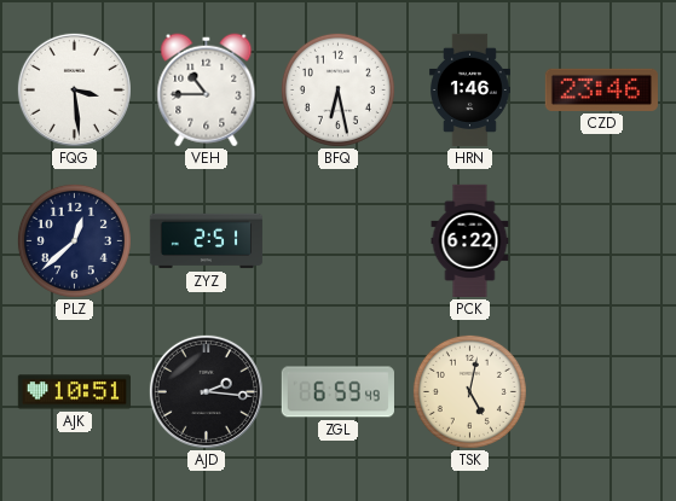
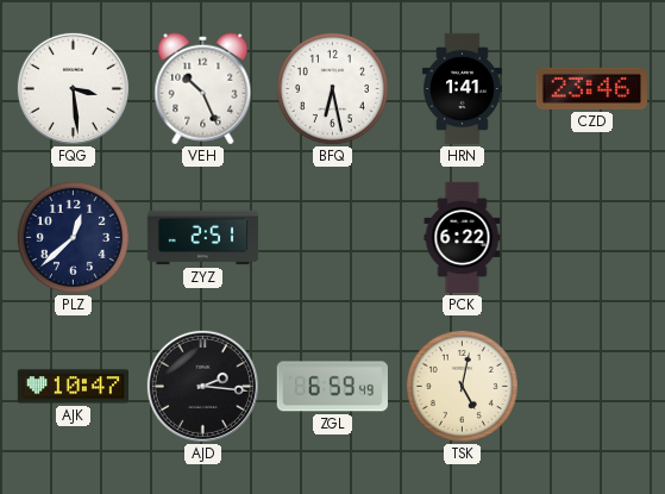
VEH: 10:45 -> 10:26
HRN: 1:46 -> 1:41
AJK: 10:51 -> 10:47
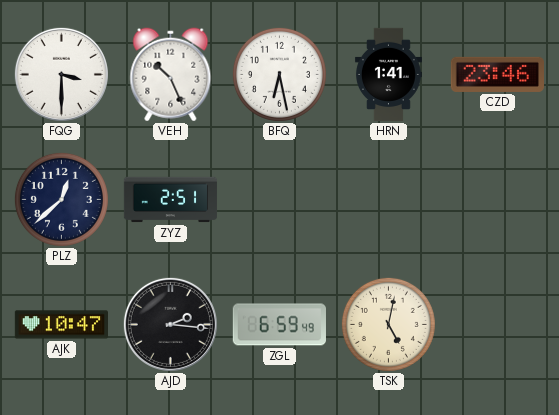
FQG: 3:29 -> 3:30
PCK: 6:22 -> none
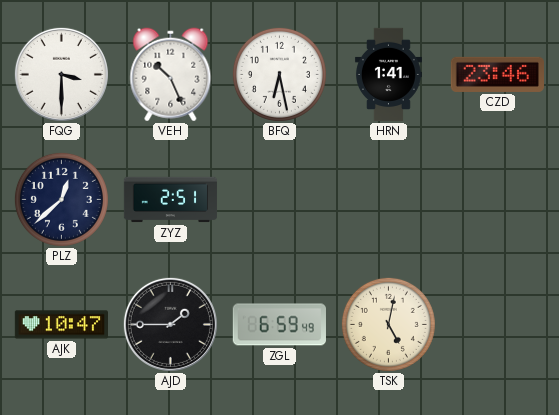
AJD: 2:16 -> 1:45
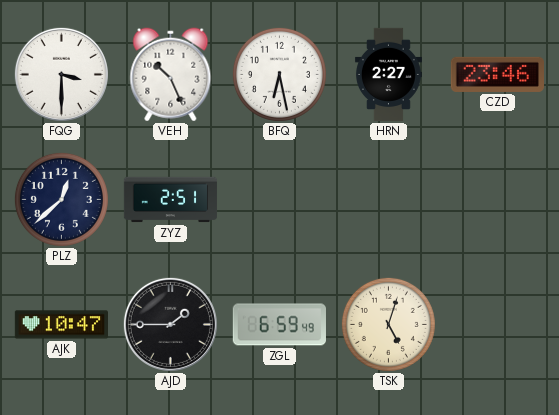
HRN: 1:41 -> 2:27
TSK: 5:02 -> 5:03
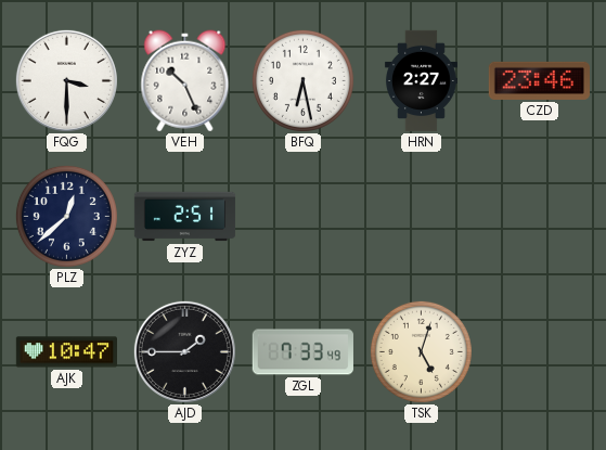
ZGL: 6:59 -> 7:33
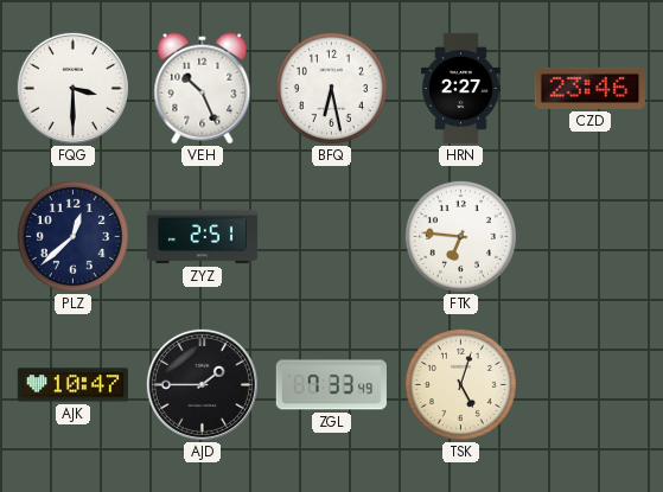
FTK: none -> 6:46
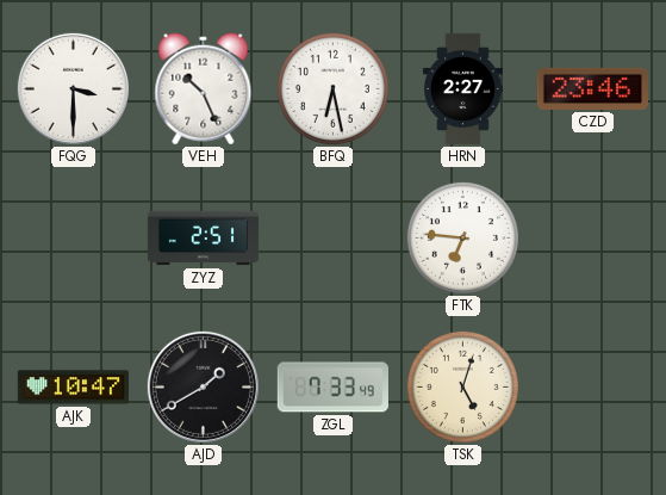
PLZ: 12:38 -> none
AJD: 1:45 -> 1:40
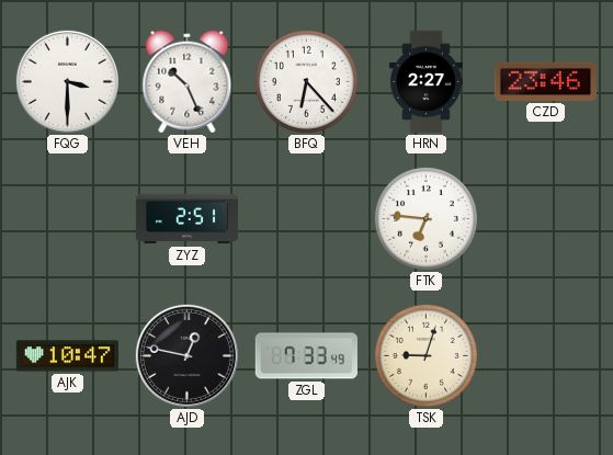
BFQ: 6:28 -> 6:23
AJD: 1:40 -> 12:47
TSK: 5:03 -> 9:03
